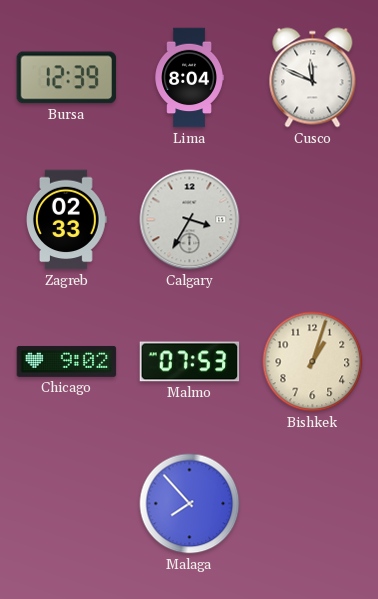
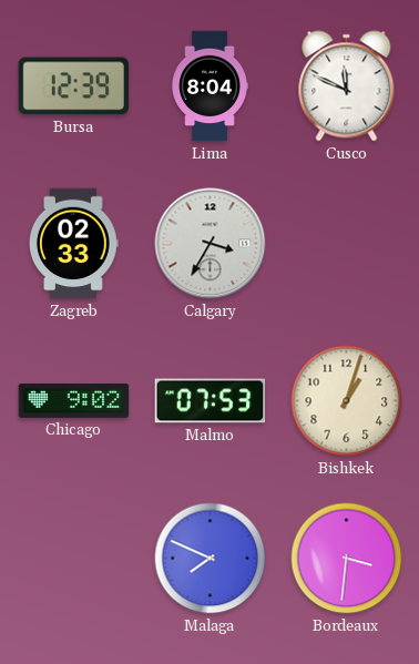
Malaga: 7:53 -> 7:49
Bordeaux: none -> 3:31
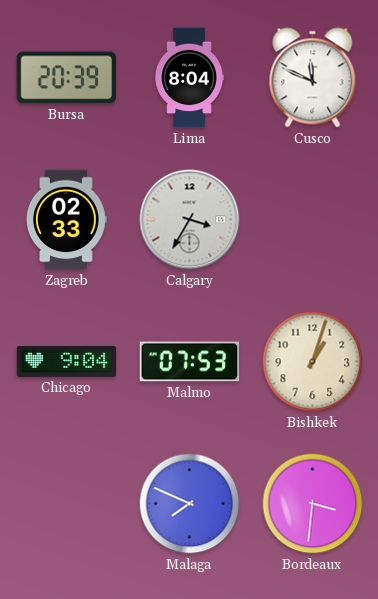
Bursa: 12:39 -> 20:39
Chicago: 9:02 -> 9:04
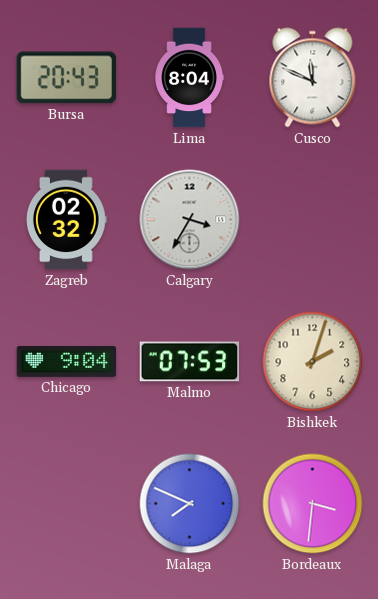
Bursa: 20:39 -> 20:43
Zagreb: 02:33 -> 02:32
Bishkek: 1:03 -> 2:03
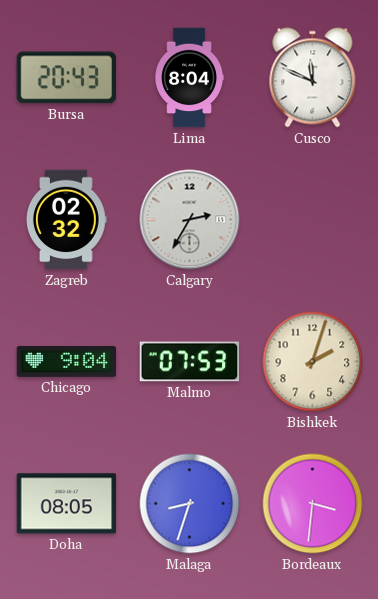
Calgary: 3:35 -> 2:35
Doha: none -> 08:05
Malaga: 7:49 -> 8:33
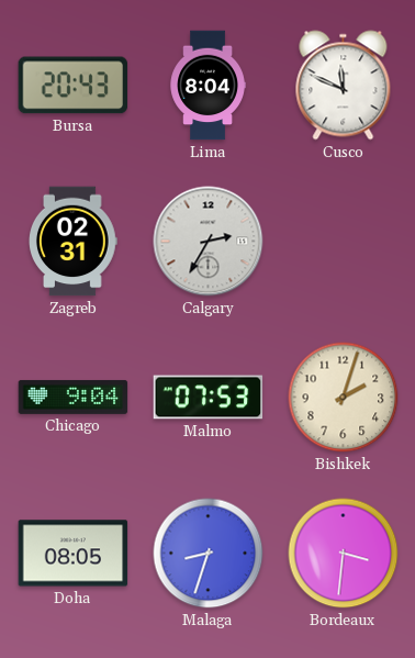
Zagreb: 02:32 -> 02:31
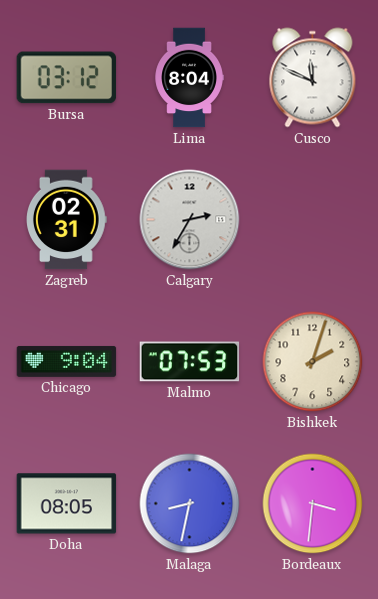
Bursa: 20:43 -> 03:12
Malaga: 8:33 -> 8:32
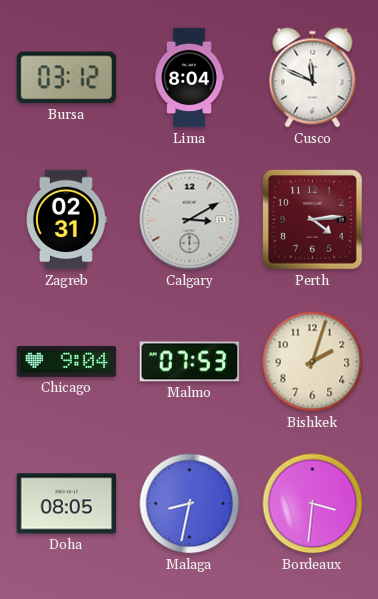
Calgary: 2:35 -> 3:10
Perth: none -> 4:14
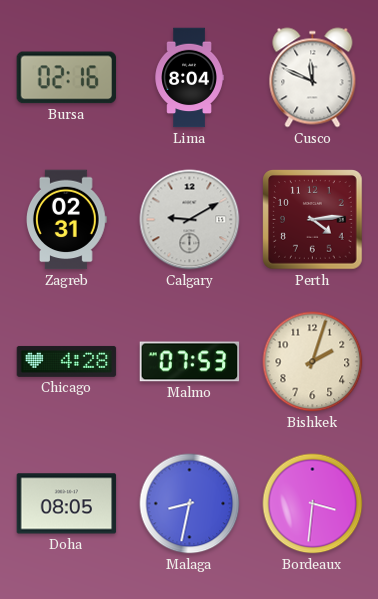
Bursa: 03:12 -> 02:16
Calgary: 3:10 -> 9:10
Chicago: 9:04 -> 4:28
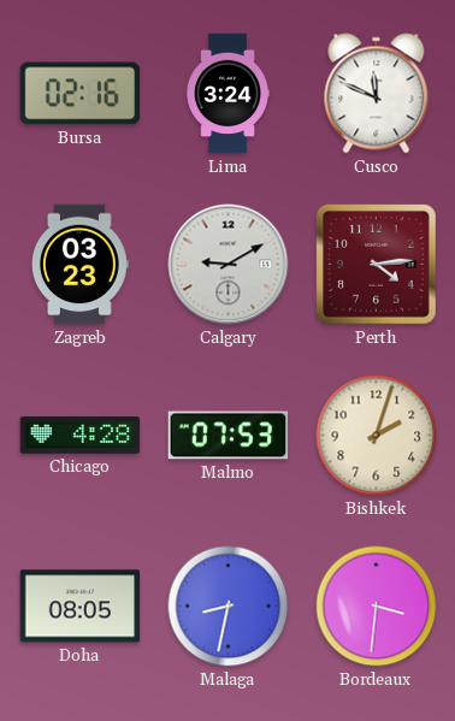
Lima: 8:04 -> 3:24
Zagreb: 02:31 -> 03:23
